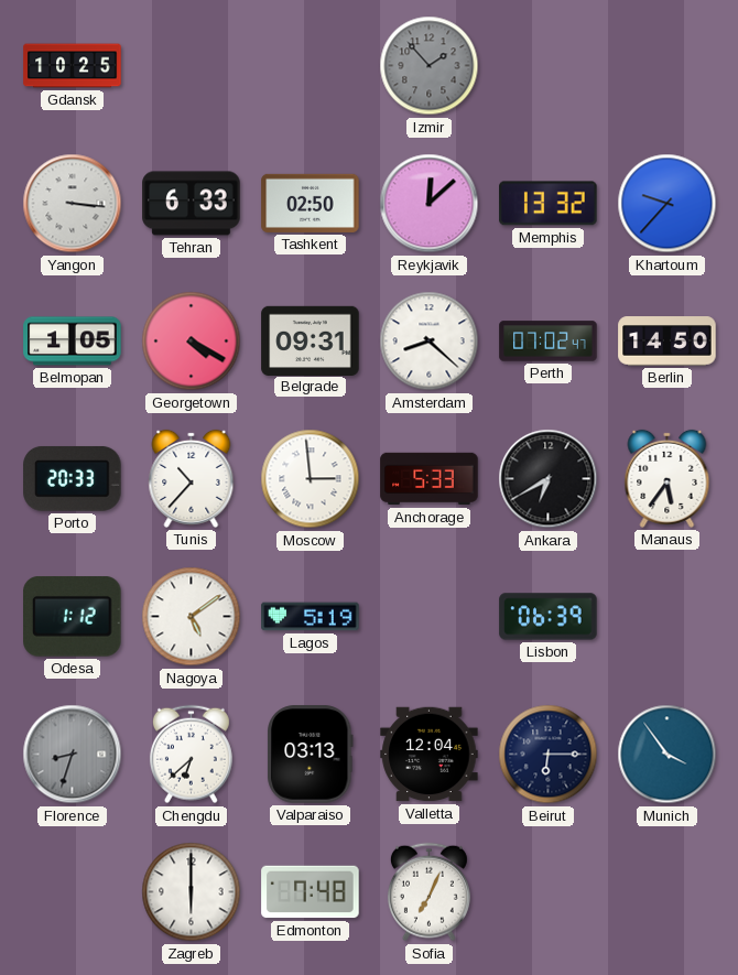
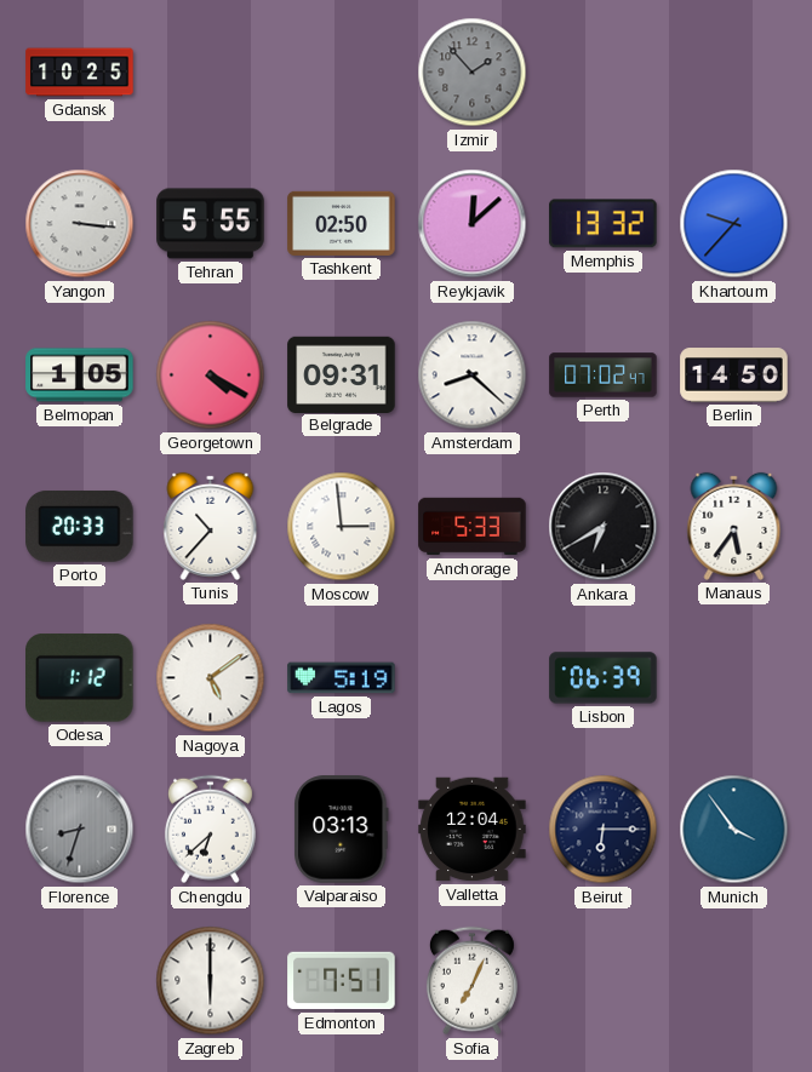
Tehran: 6:33 -> 5:55
Edmonton: 7:48 -> 7:51
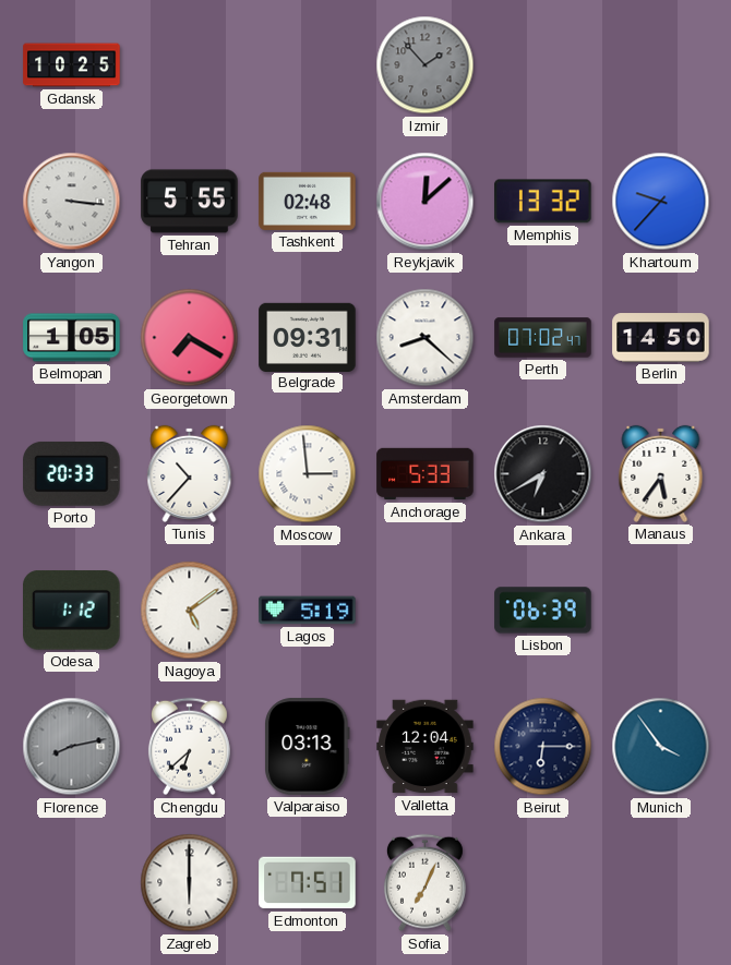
Tashkent: 02:50 -> 02:48
Georgetown: 4:20 -> 7:20
Florence: 8:33 -> 8:13
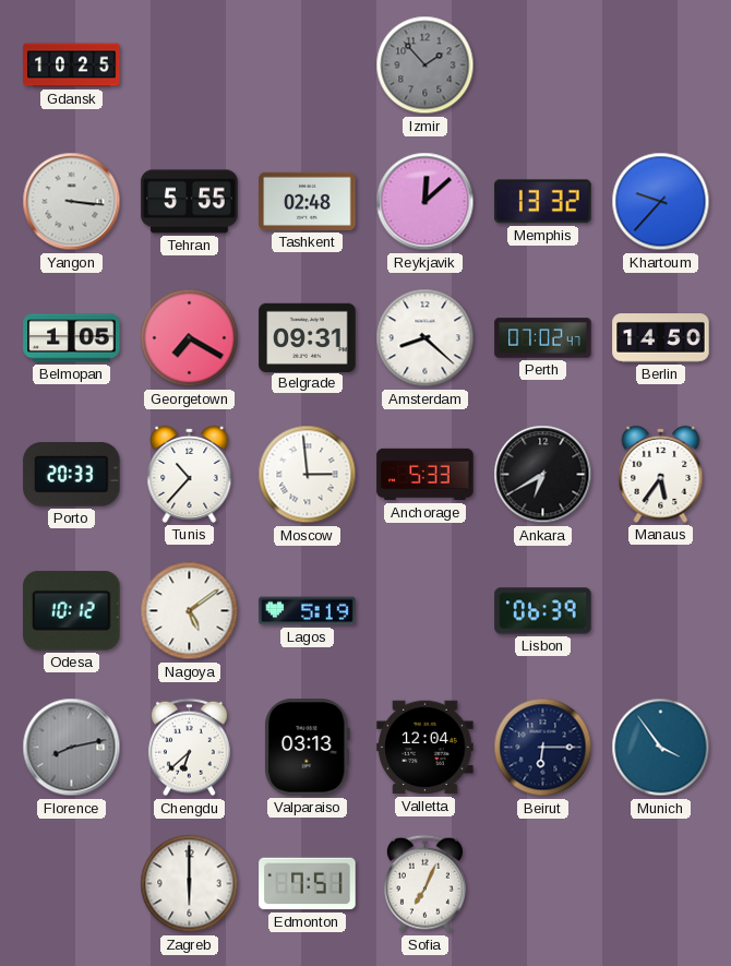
Odesa: 1:12 -> 10:12
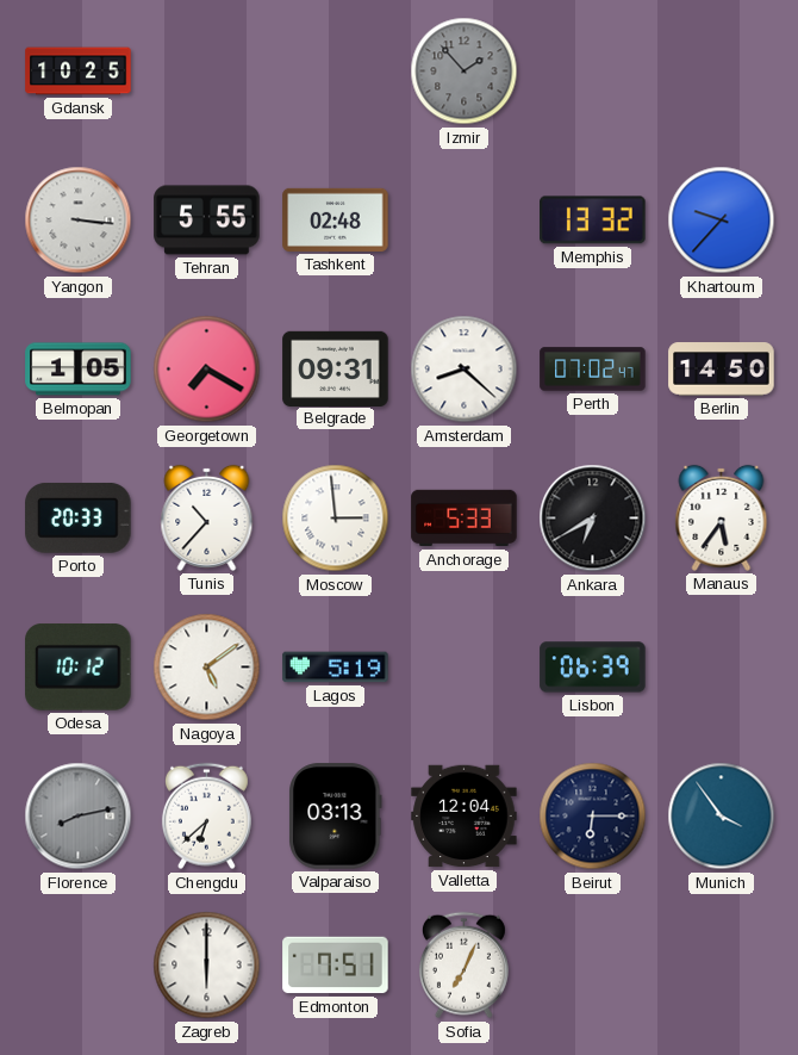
Reykjavik: 12:08 -> none
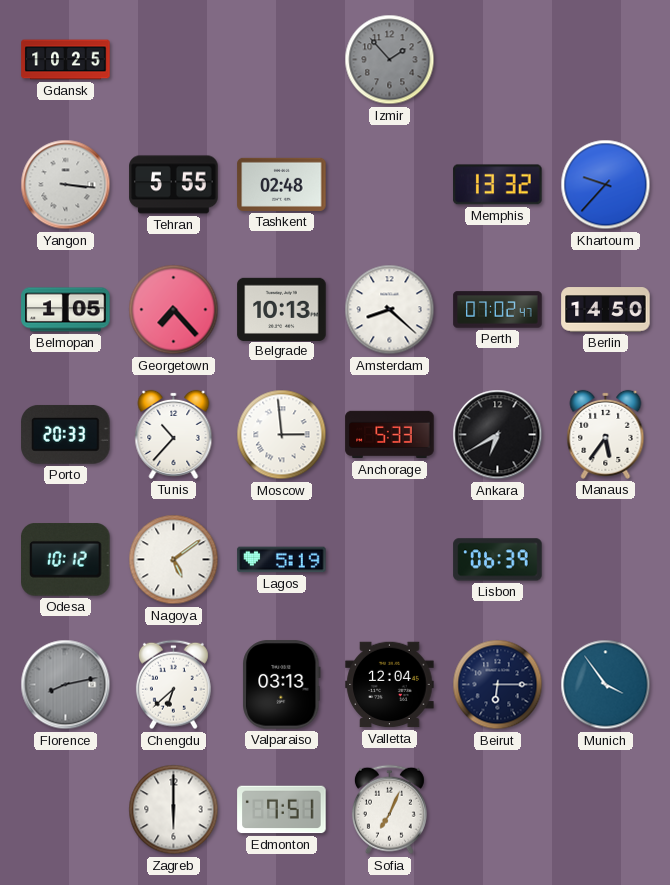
Georgetown: 7:20 -> 7:23
Belgrade: 09:31 -> 10:13
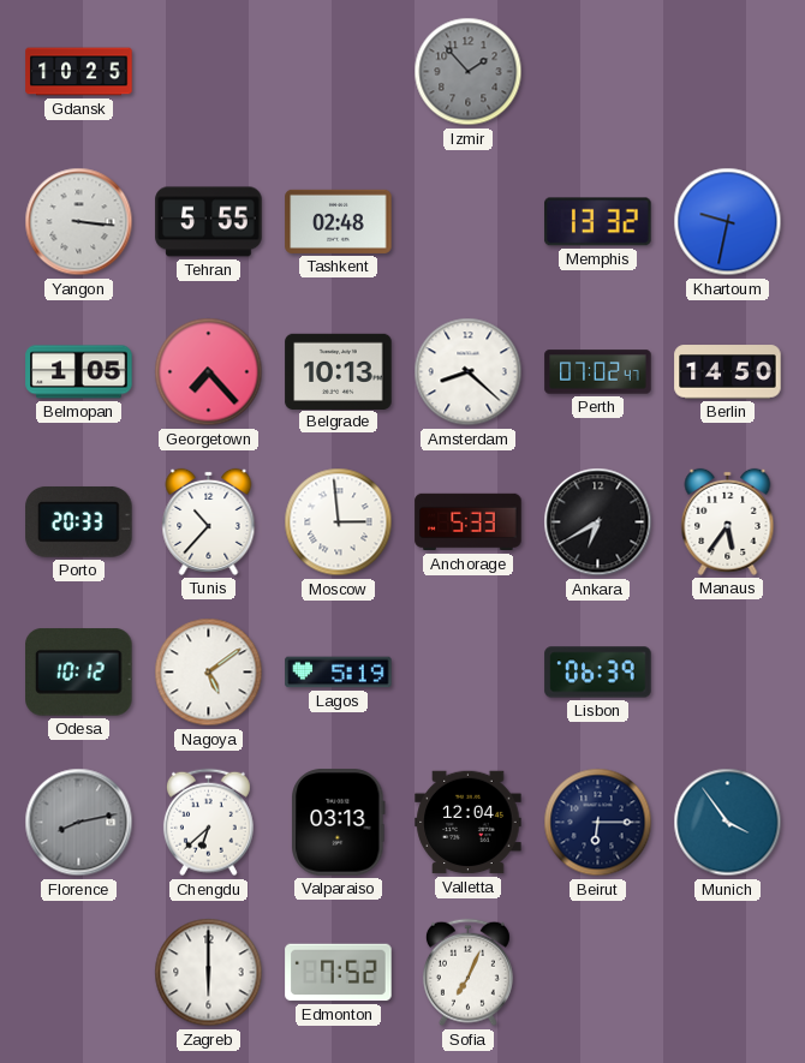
Khartoum: 9:37 -> 9:32
Edmonton: 7:51 -> 7:52
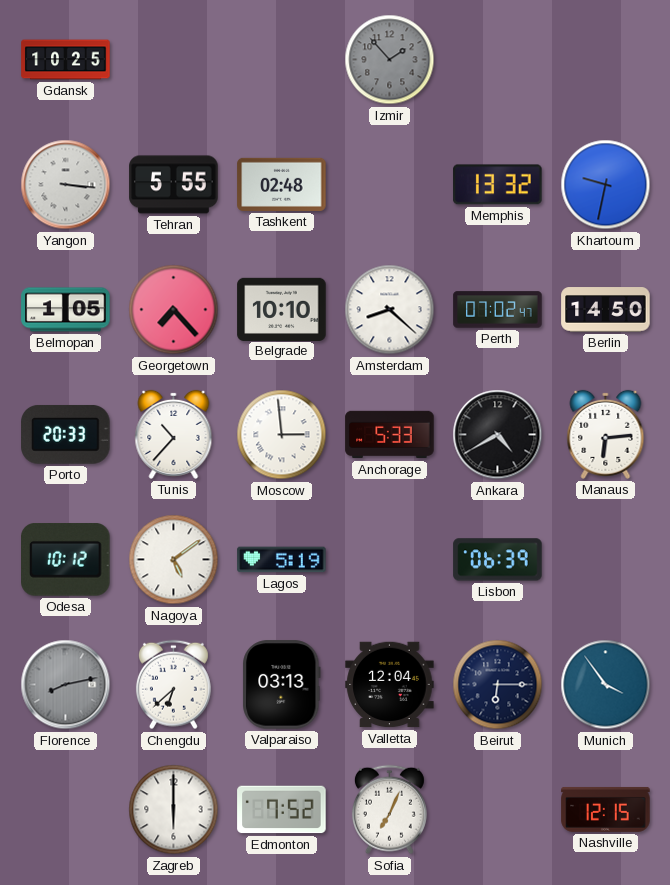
Belgrade: 10:13 -> 10:10
Ankara: 6:40 -> 4:40
Manaus: 5:36 -> 6:14
Nashville: none -> 12:15
